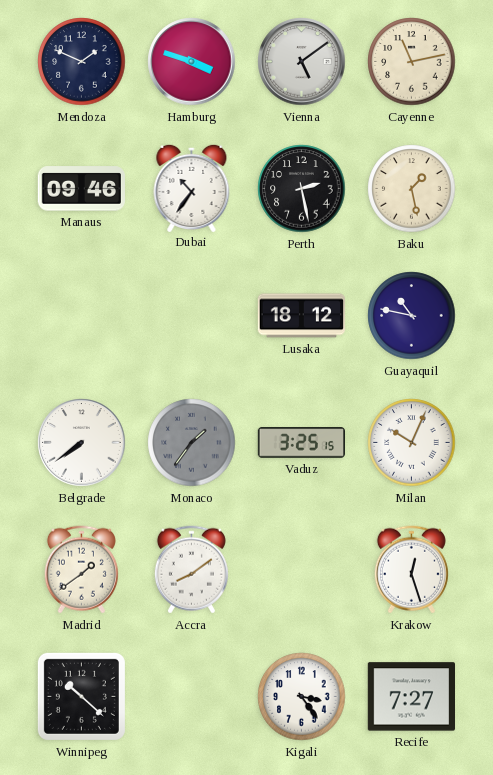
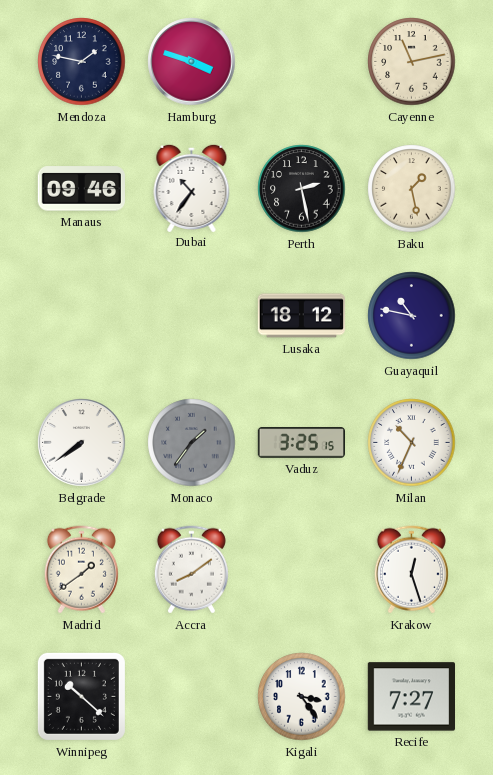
Mendoza: 1:49 -> 1:47
Vienna: 5:09 -> none
Milan: 10:04 -> 10:34
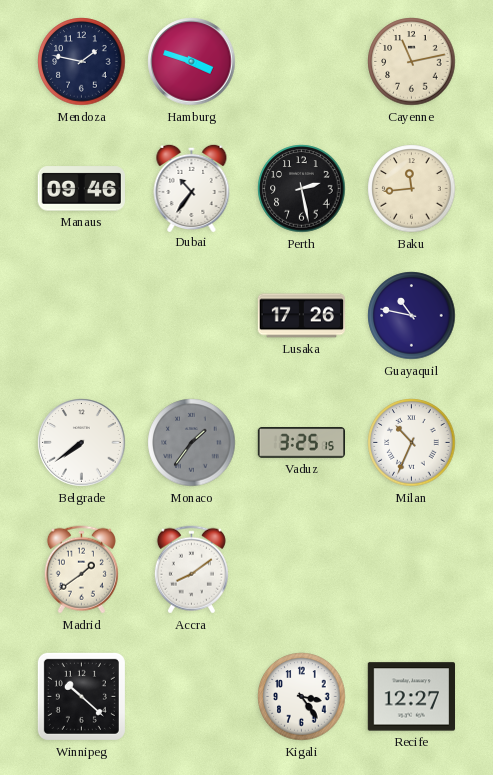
Baku: 1:28 -> 11:44
Lusaka: 18:12 -> 17:26
Krakow: 12:27 -> none
Recife: 7:27 -> 12:27
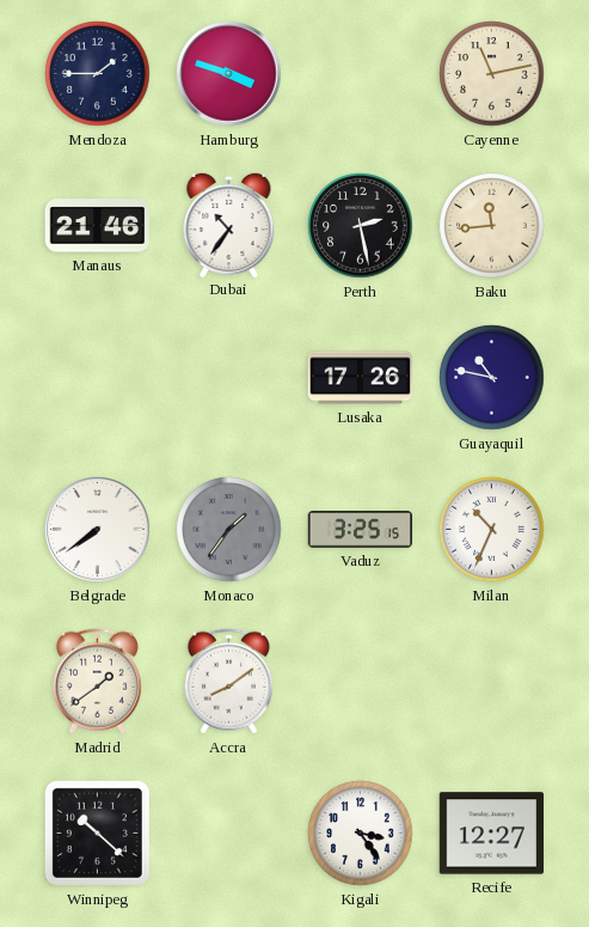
Mendoza: 1:47 -> 1:45
Manaus: 09:46 -> 21:46
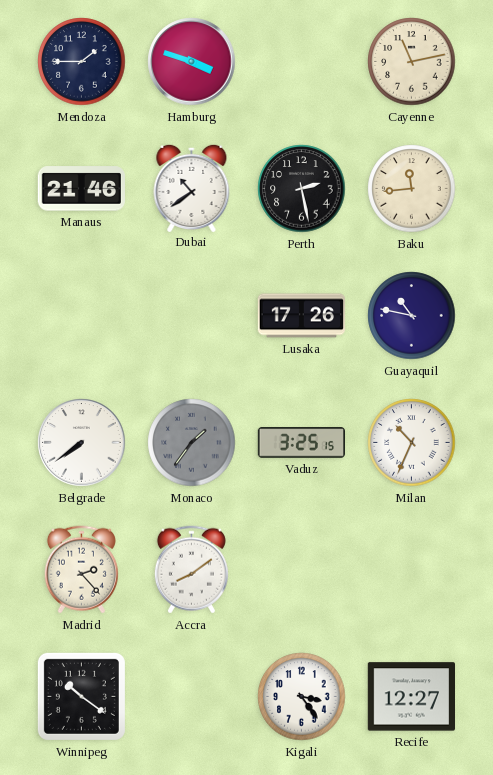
Dubai: 10:36 -> 10:39
Madrid: 1:39 -> 2:23
Winnipeg: 10:22 -> 10:21
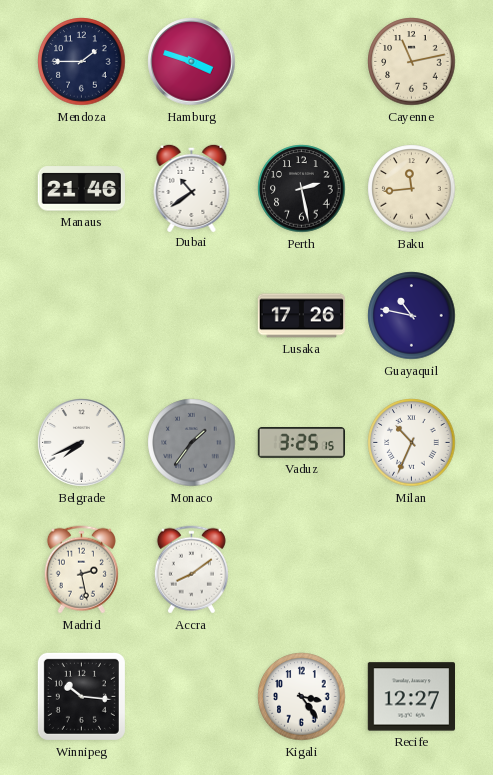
Belgrade: 7:39 -> 7:41
Madrid: 2:23 -> 2:28
Winnipeg: 10:21 -> 10:16
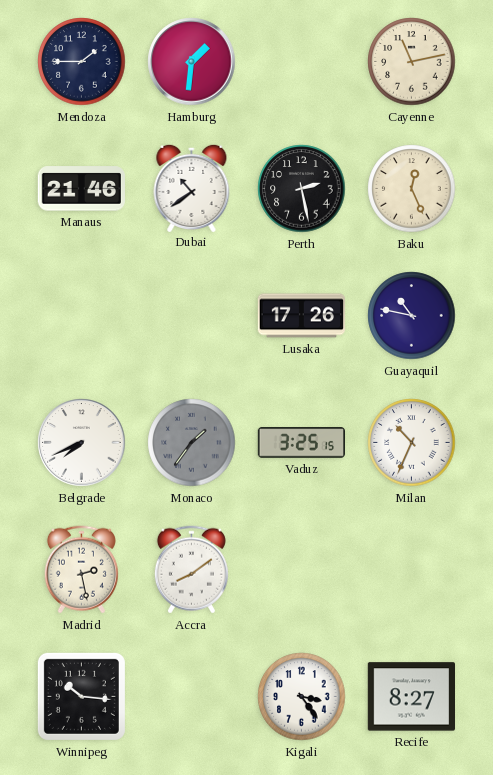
Hamburg: 3:48 -> 1:31
Baku: 11:44 -> 12:26
Recife: 12:27 -> 8:27
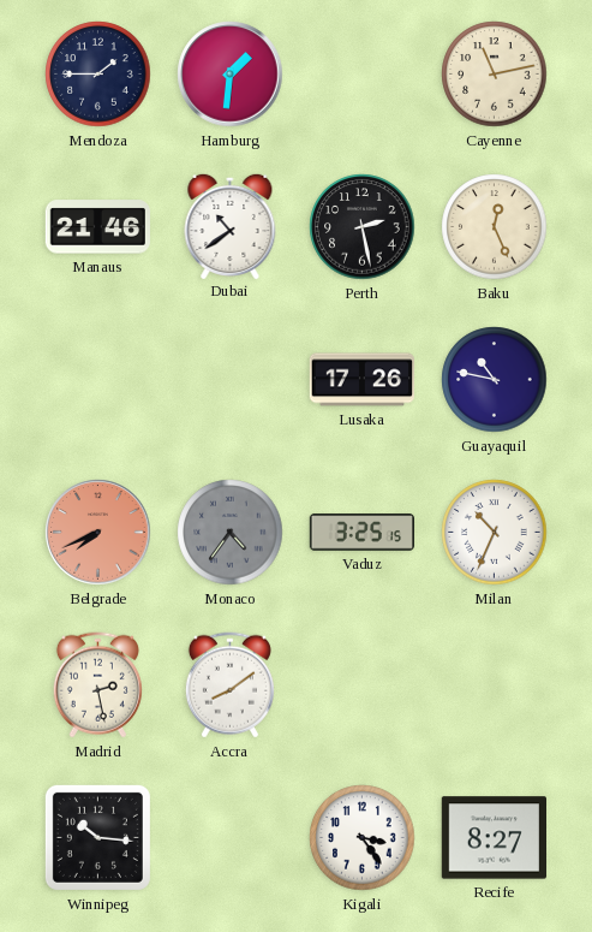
Belgrade dial: white -> salmon
Monaco: 1:36 -> 4:36
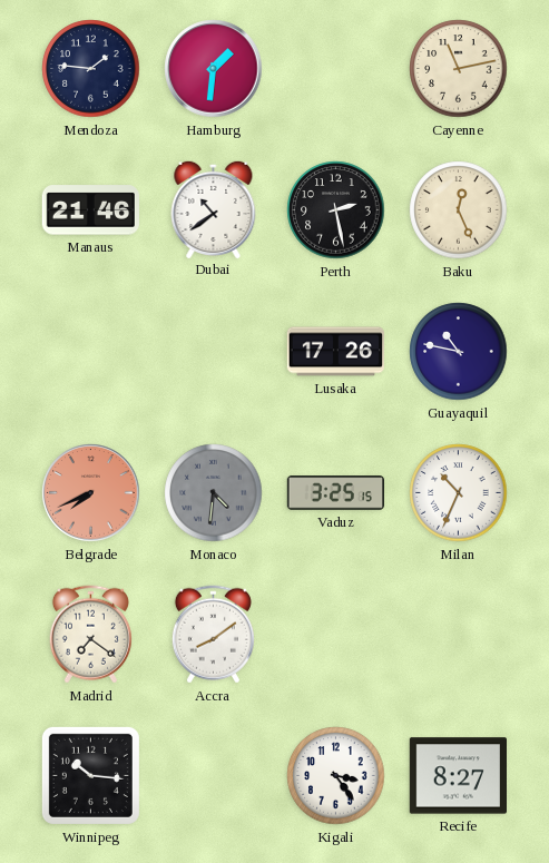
Mendoza: 1:45 -> 1:46
Monaco: 4:36 -> 4:31
Madrid: 2:28 -> 7:21
